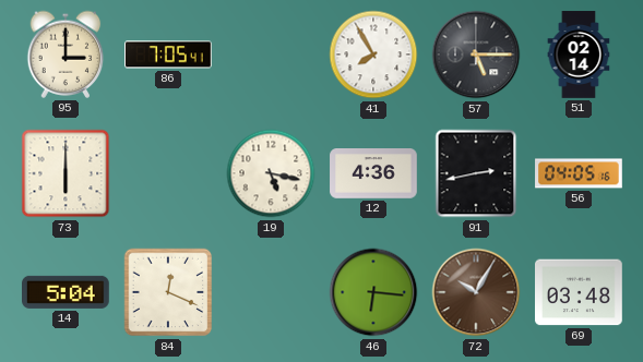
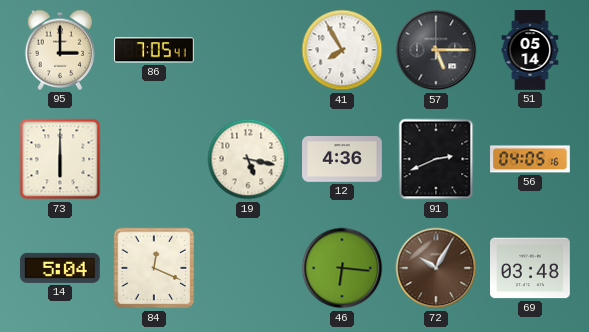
51: 02:14 -> 05:14
91: 2:43 -> 2:41
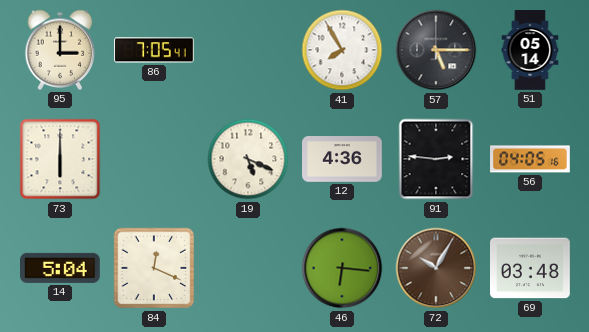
19: 5:17 -> 5:19
91: 2:41 -> 2:46
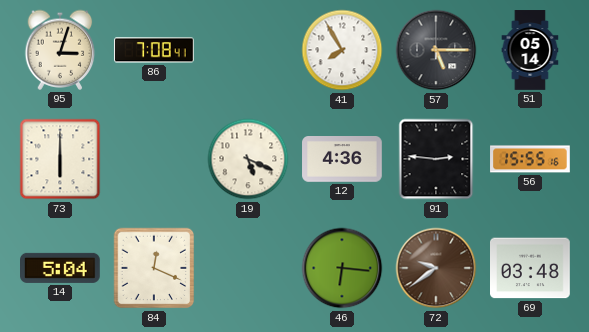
95: 3:00 -> 3:03
86: 7:05 -> 7:08
56: 04:05 -> 15:55
72: 10:05 -> 9:39
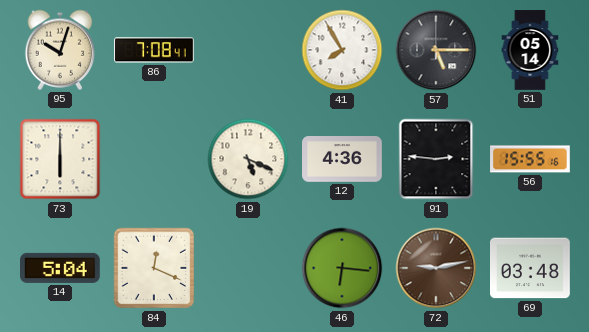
95: 3:03 -> 10:03
72: 9:39 -> 9:13
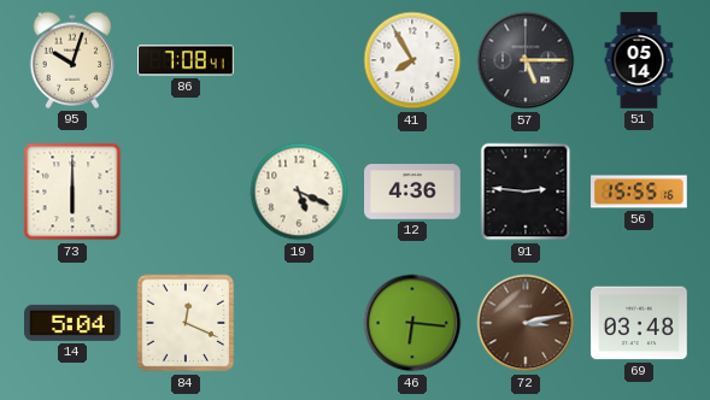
72: 9:13 -> 3:13
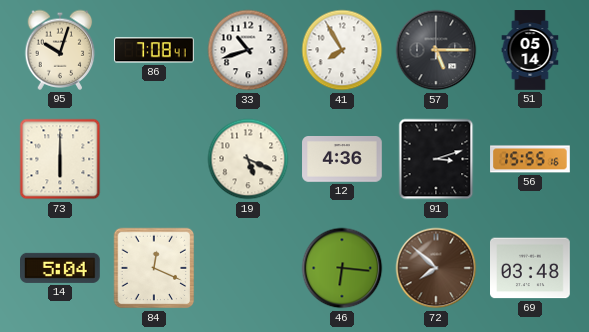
33: none -> 10:42
91: 2:46 -> 3:12
72: 3:13 -> 7:52
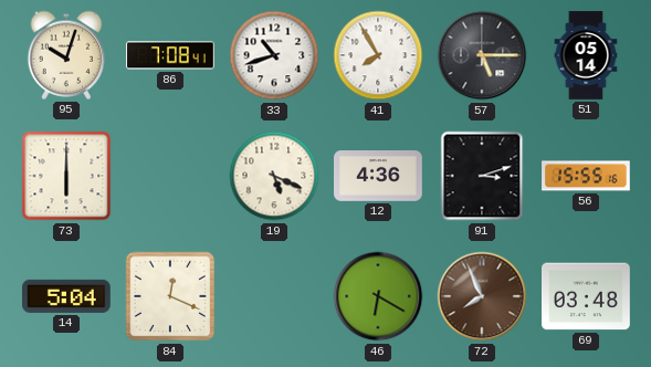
46: 6:16 -> 6:20
72: 7:52 -> 7:56
